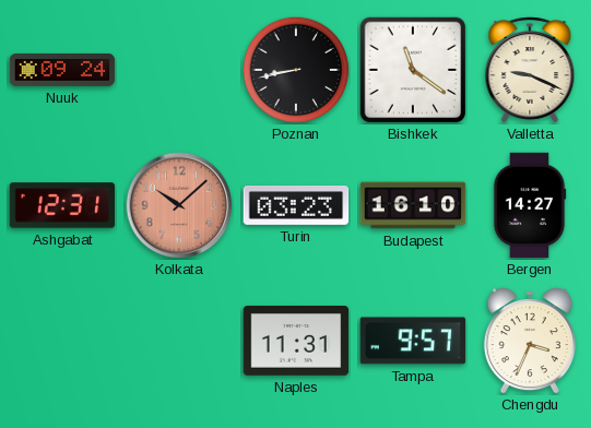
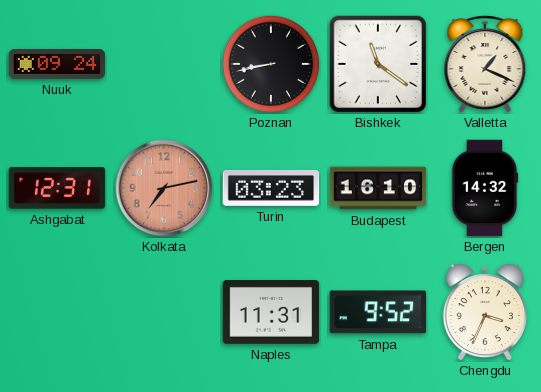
Valletta: 9:19 -> 1:19
Kolkata: 10:08 -> 7:13
Bergen: 14:27 -> 14:32
Tampa: 9:57 -> 9:52
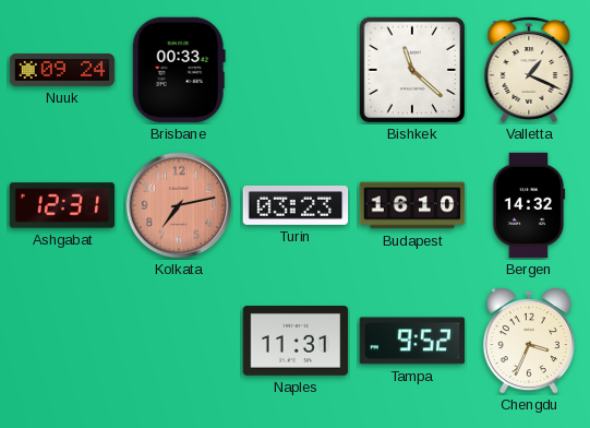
Brisbane: none -> 00:33
Poznan: 8:43 -> none
Bishkek: 11:21 -> 11:22
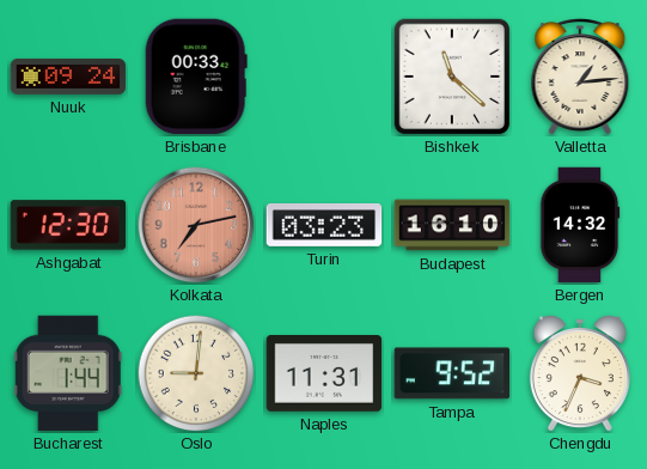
Valletta: 1:19 -> 1:14
Ashgabat: 12:31 -> 12:30
Bucharest: none -> 1:44
Oslo: none -> 9:01
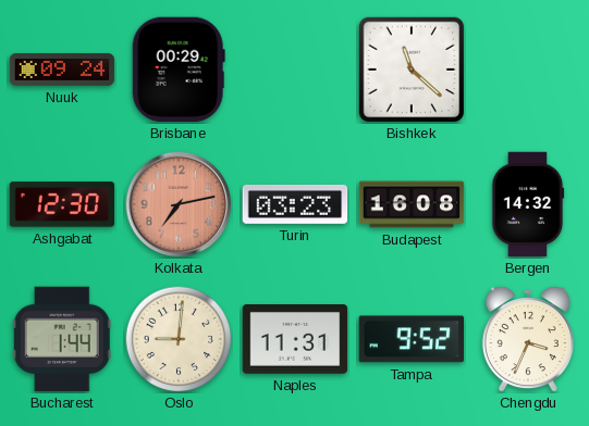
Brisbane: 00:33 -> 00:29
Valletta: 1:14 -> none
Budapest: 16:10 -> 16:08
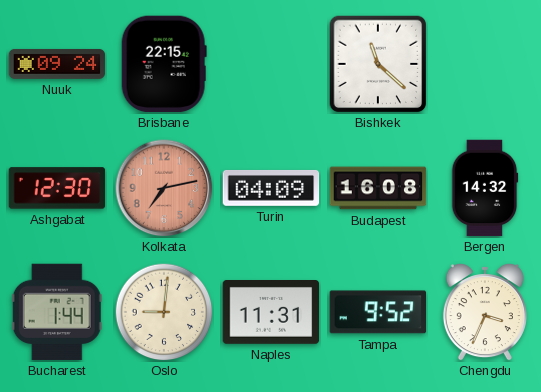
Brisbane: 00:29 -> 22:15
Turin: 03:23 -> 04:09
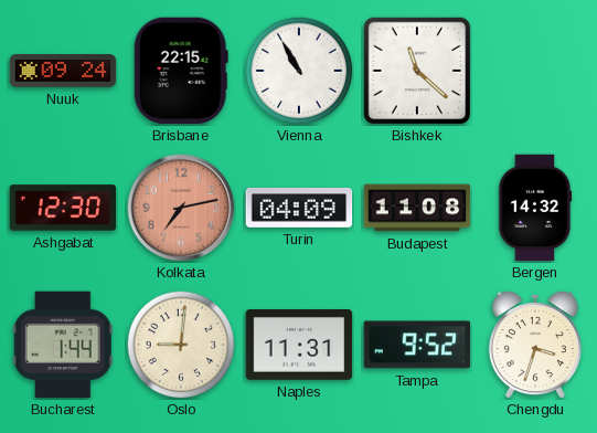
Vienna: none -> 10:55
Budapest: 16:08 -> 11:08
Chengdu: 3:34 -> 3:33
